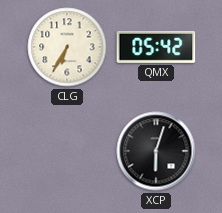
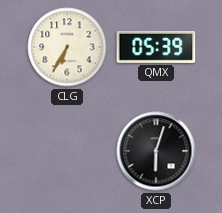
QMX: 05:42 -> 05:39
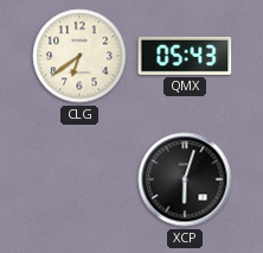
CLG: 6:35 -> 6:39
QMX: 05:39 -> 05:43
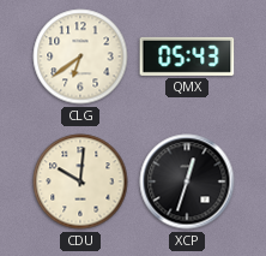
CDU: none -> 10:01
XCP: 6:03 -> 12:33
